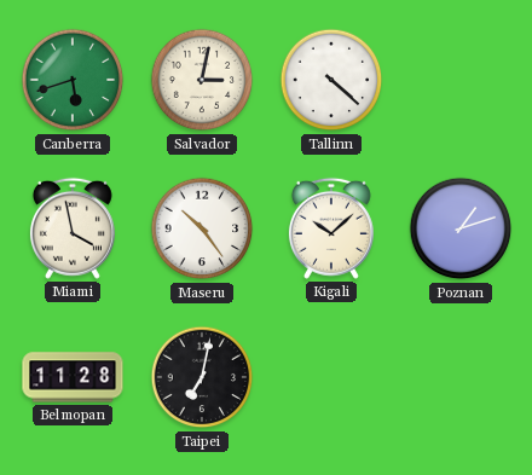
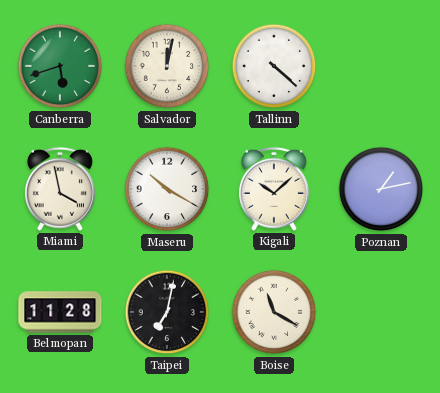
Salvador: 3:02 -> 12:02
Maseru: 10:24 -> 10:20
Poznan: 1:12 -> 1:13
Boise: none -> 11:20
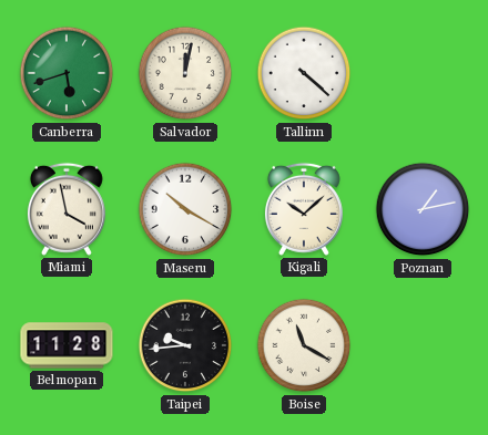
Taipei: 7:02 -> 9:44
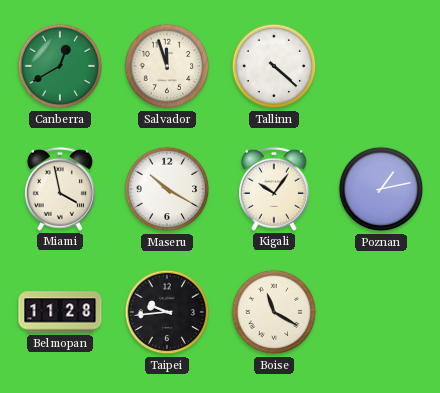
Canberra: 5:42 -> 12:40
Salvador: 12:02 -> 11:57
Kigali: 10:08 -> 10:06
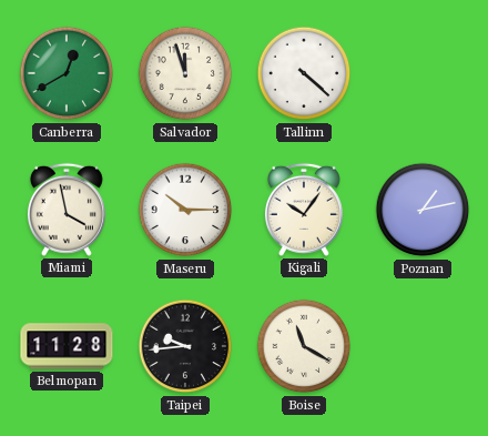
Maseru: 10:20 -> 10:15
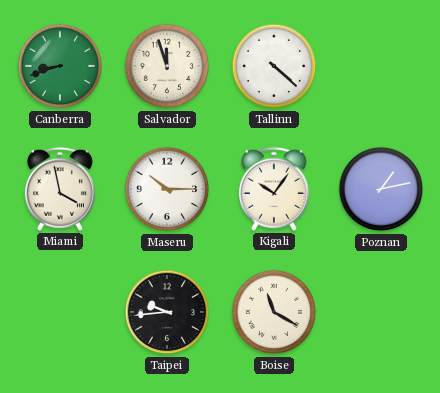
Canberra: 12:40 -> 8:42
Belmopan: 11:28 -> none
